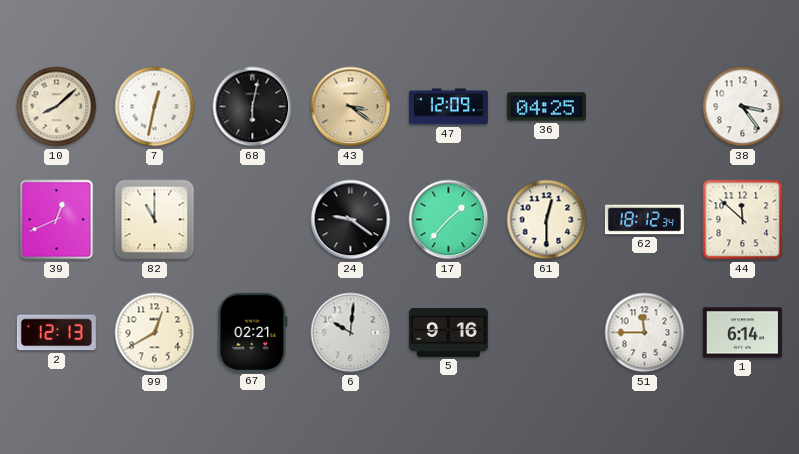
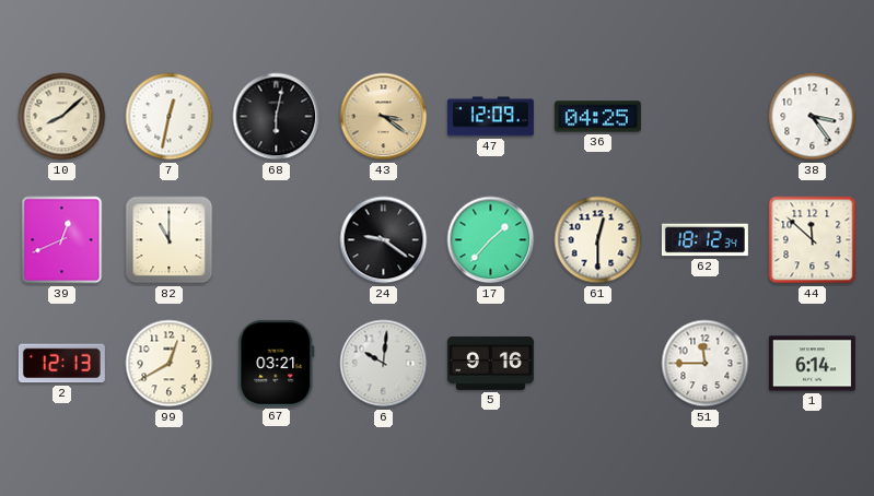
67: 02:21 -> 03:21
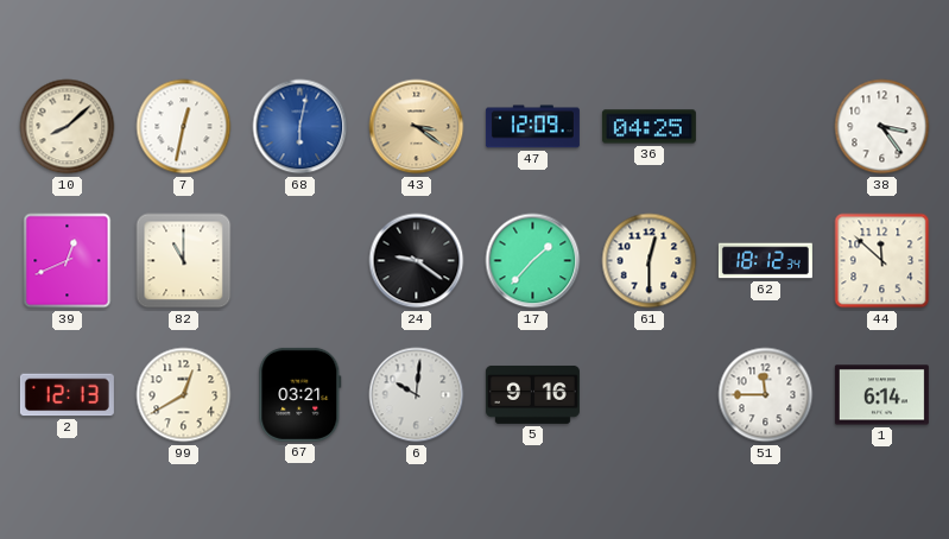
68 dial: black -> blue
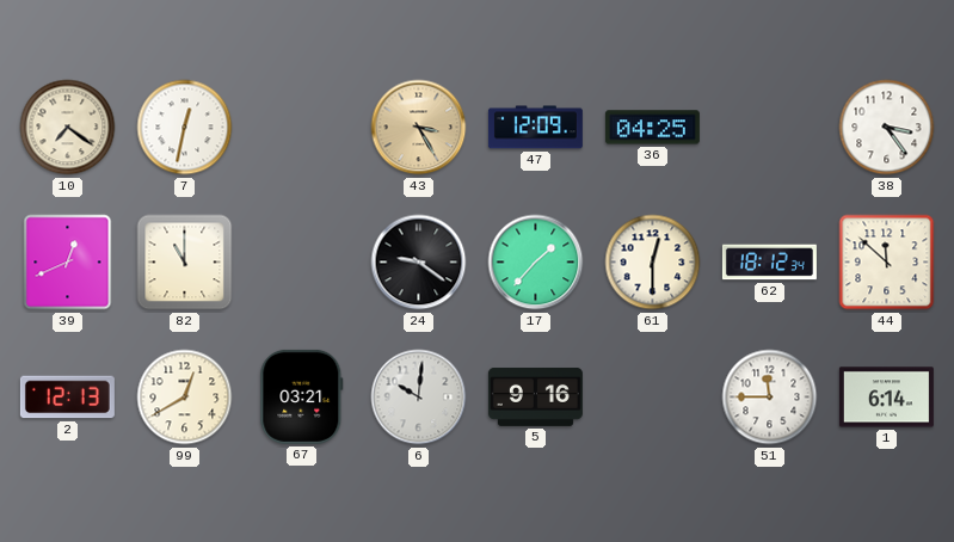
10: 8:08 -> 7:21
68: 6:02 -> none
43: 3:21 -> 3:25
